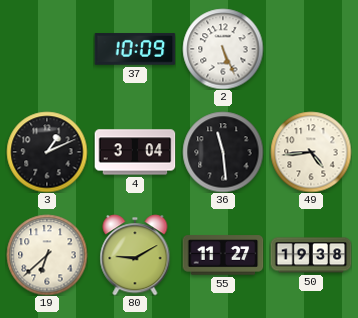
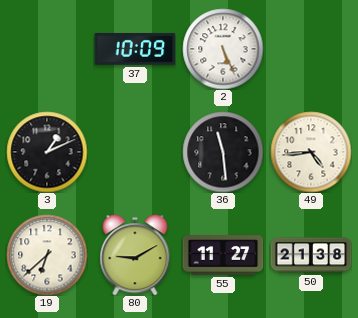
4: 3:04 -> none
50: 19:38 -> 21:38
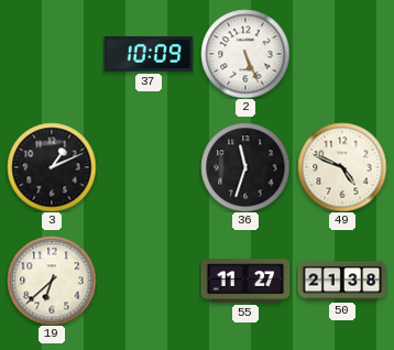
36: 11:29 -> 11:33
49: 4:44 -> 4:49
80: 9:10 -> none
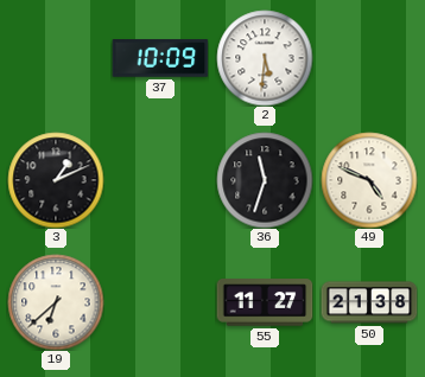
2: 5:26 -> 5:31
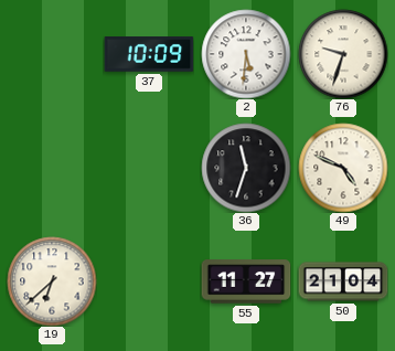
76: none -> 9:33
3: 1:11 -> none
50: 21:38 -> 21:04
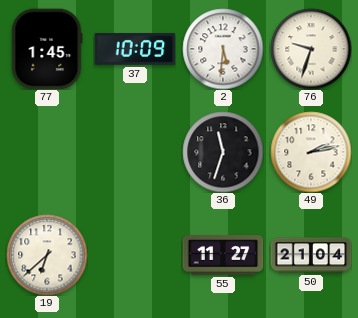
77: none -> 1:45
49: 4:49 -> 2:13
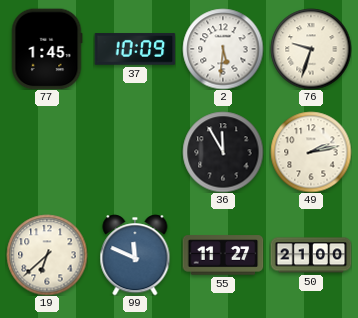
36: 11:33 -> 11:55
99: none -> 11:49
50: 21:04 -> 21:00
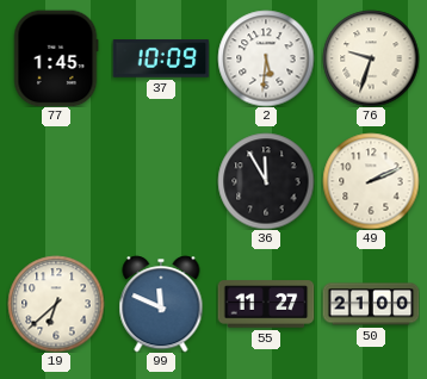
49: 2:13 -> 2:11
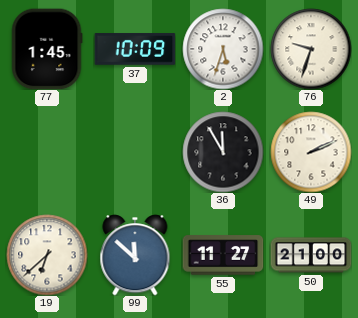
2: 5:31 -> 5:33
99: 11:49 -> 11:52
